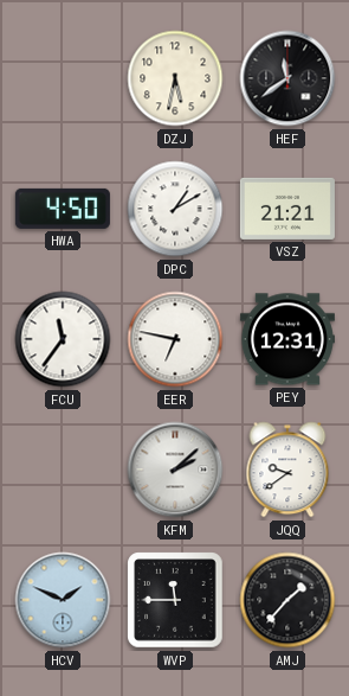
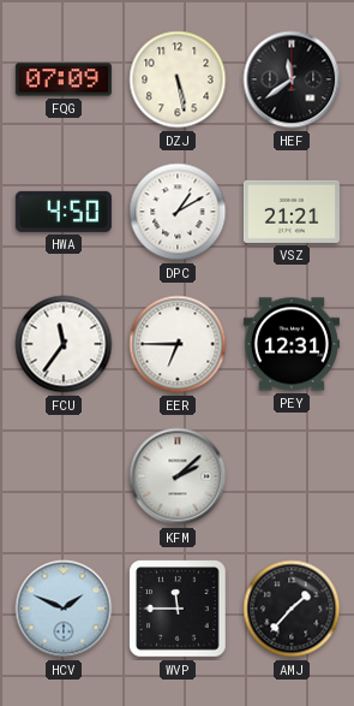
FQG: none -> 07:09
DZJ: 5:32 -> 5:28
EER: 6:47 -> 6:45
JQQ: 9:39 -> none
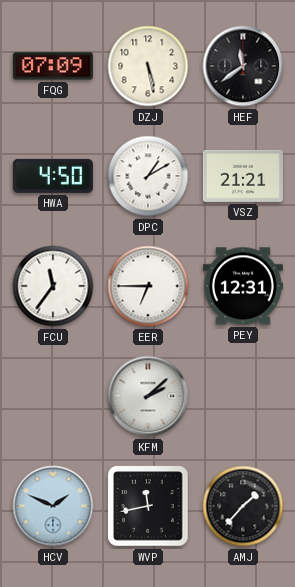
WVP: 11:45 -> 11:43
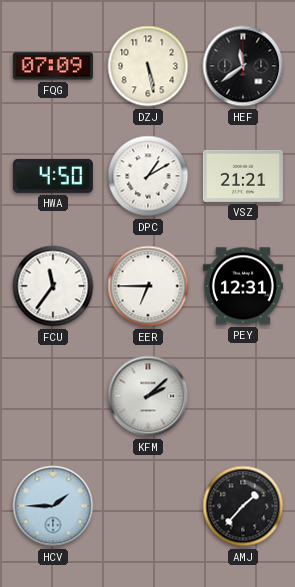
HCV: 1:49 -> 1:45
WVP: 11:43 -> none
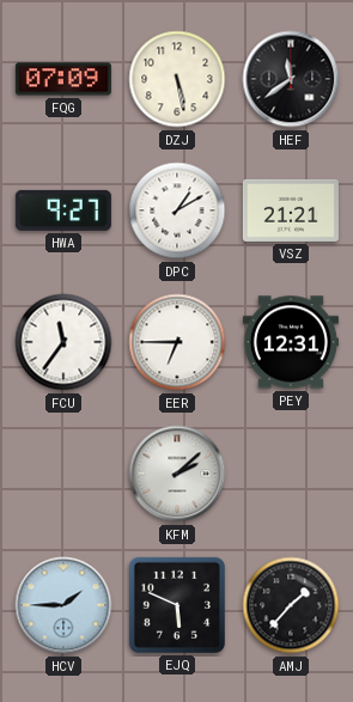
HWA: 4:50 -> 9:27
EJQ: none -> 5:49
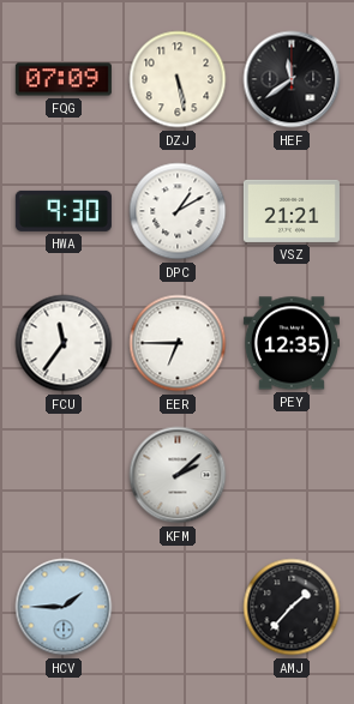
HWA: 9:27 -> 9:30
PEY: 12:31 -> 12:35
EJQ: 5:49 -> none
